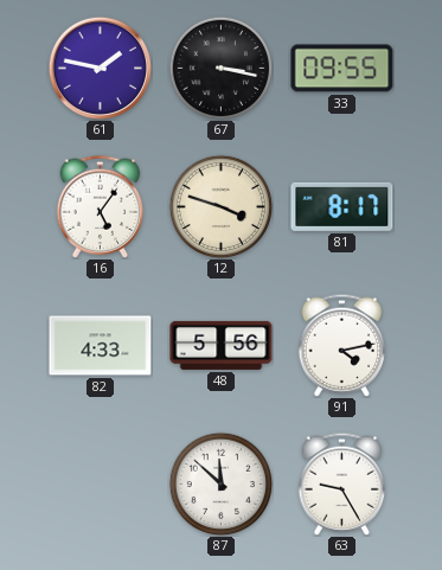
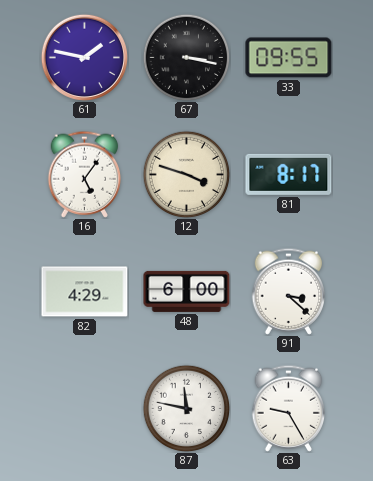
82: 4:33 -> 4:29
48: 5:56 -> 6:00
91: 4:13 -> 3:22
87: 11:52 -> 11:47
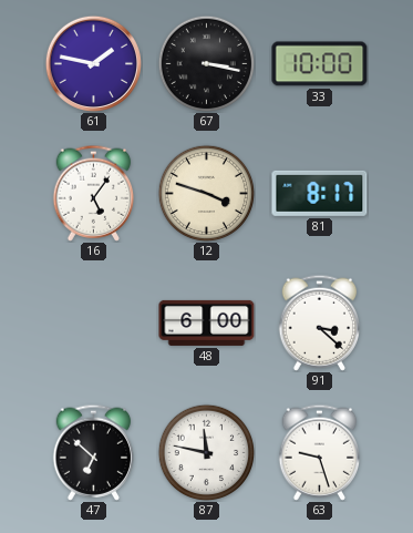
33: 09:55 -> 10:00
82: 4:29 -> none
47: none -> 6:52
63: 9:25 -> 9:27
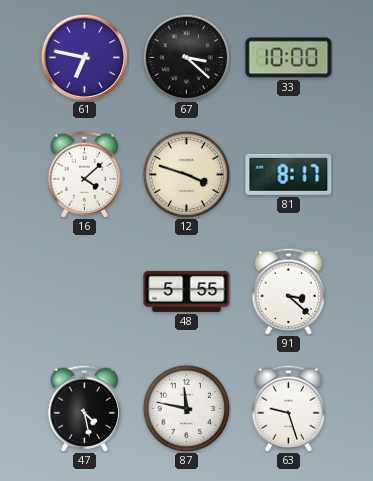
61: 1:47 -> 6:47
67: 3:17 -> 3:22
16: 5:06 -> 4:08
48: 6:00 -> 5:55
47: 6:52 -> 4:28
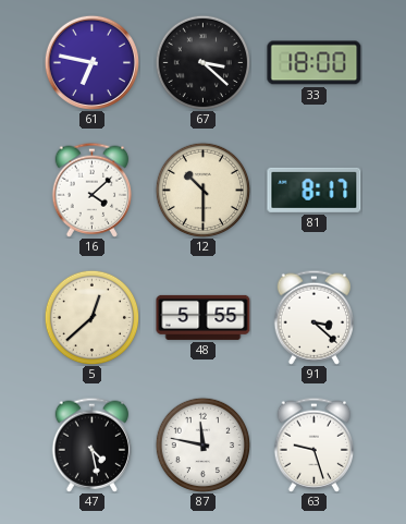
33: 10:00 -> 18:00
12: 3:48 -> 10:30
5: none -> 12:38
